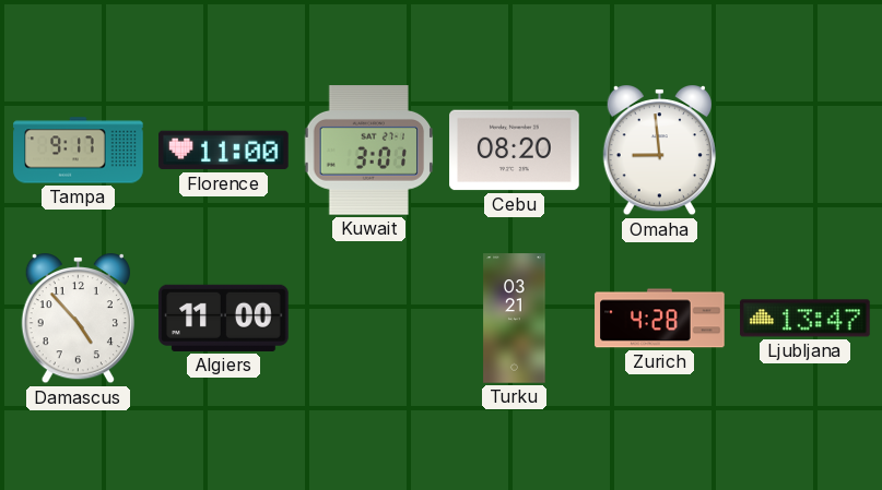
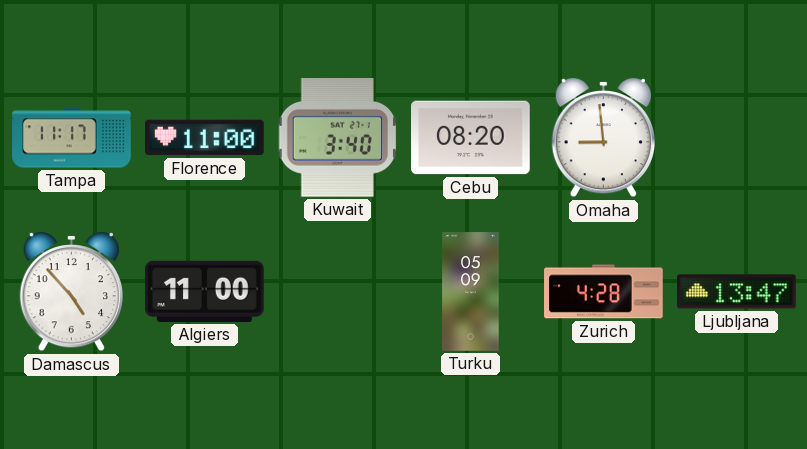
Tampa: 9:17 -> 11:17
Kuwait: 3:01 -> 3:40
Turku: 03:21 -> 05:09
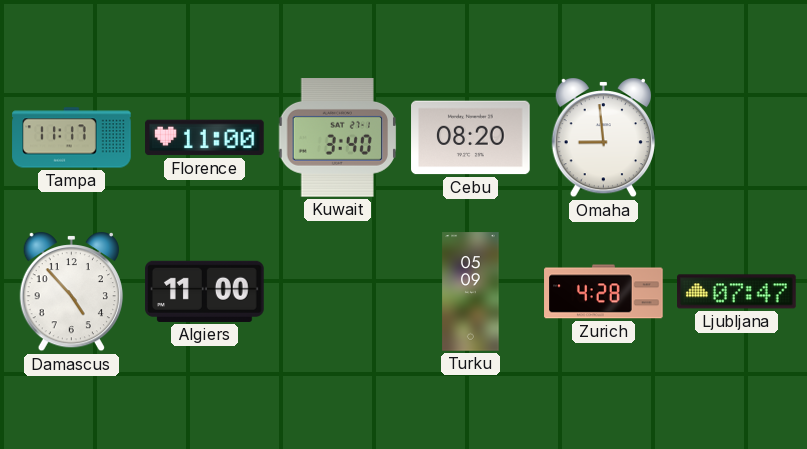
Ljubljana: 13:47 -> 07:47
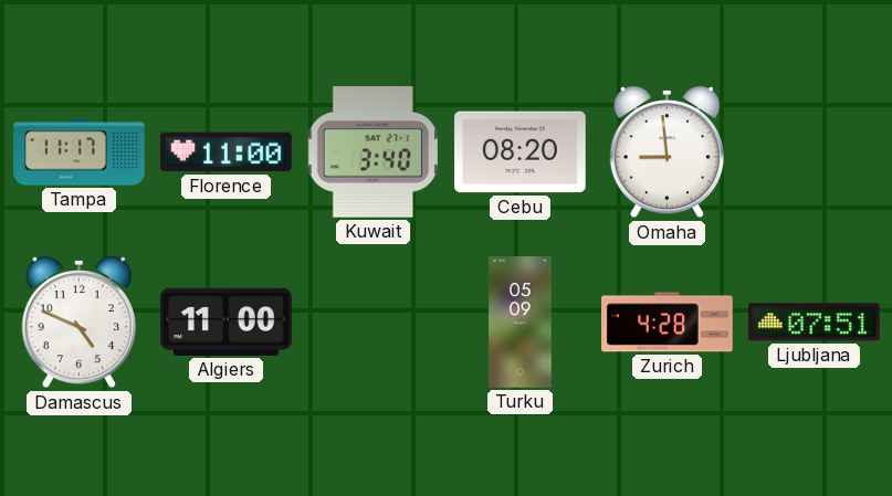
Damascus: 4:53 -> 4:49
Ljubljana: 07:47 -> 07:51
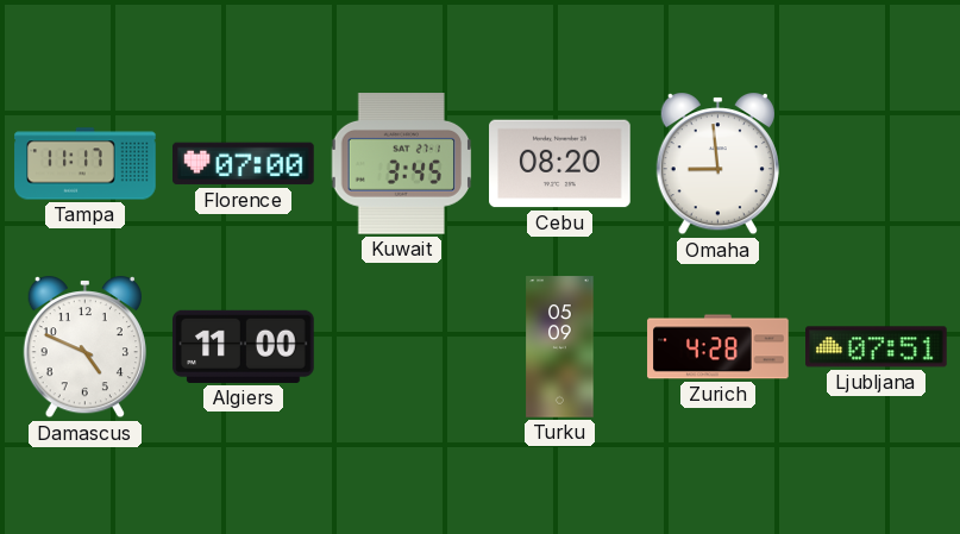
Florence: 11:00 -> 07:00
Kuwait: 3:40 -> 3:45
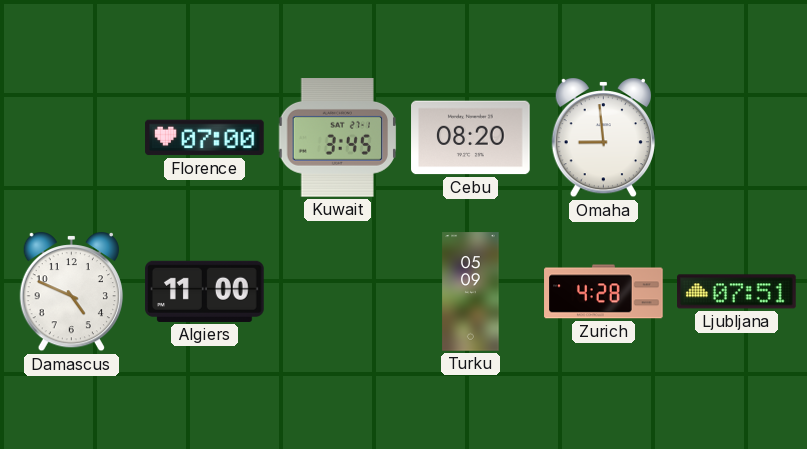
Tampa: 11:17 -> none
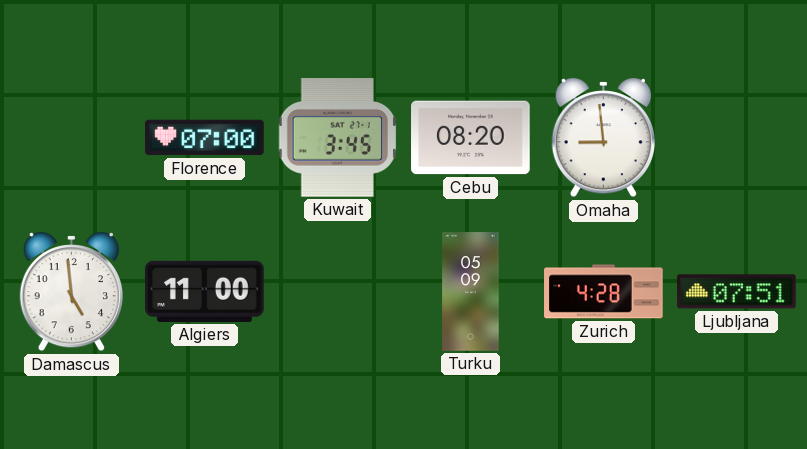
Damascus: 4:49 -> 4:59
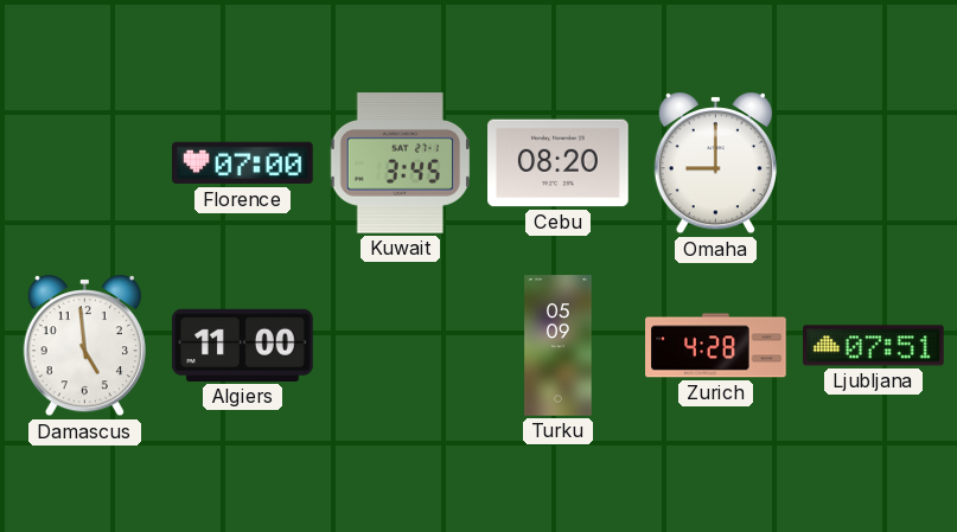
Omaha: 8:59 -> 9:00
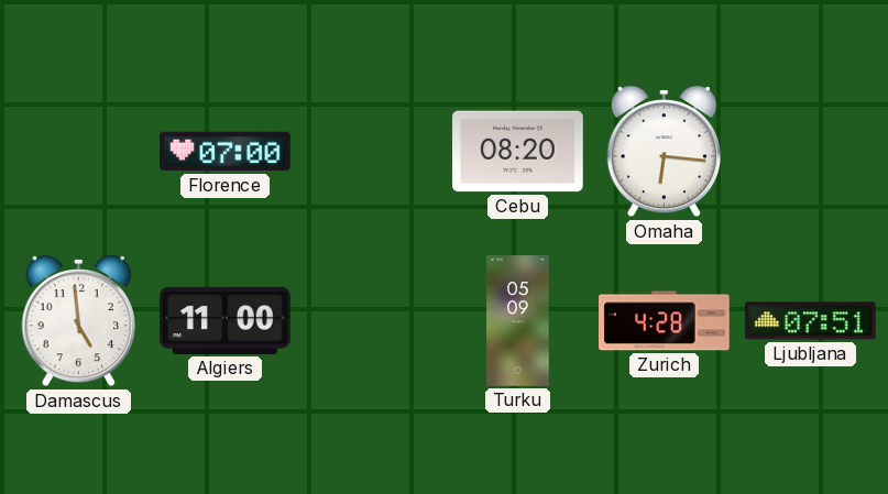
Kuwait: 3:45 -> none
Omaha: 9:00 -> 6:16
